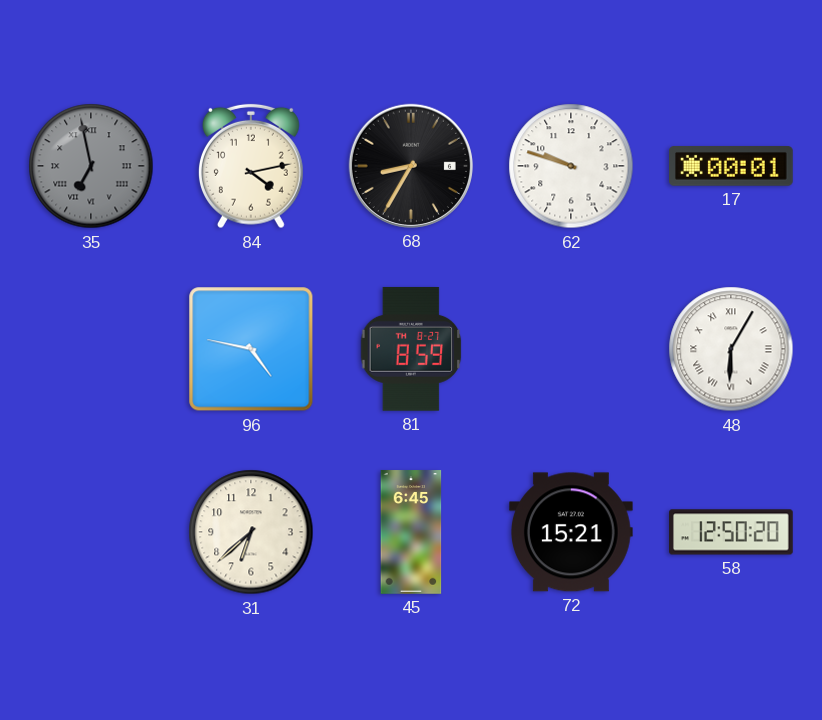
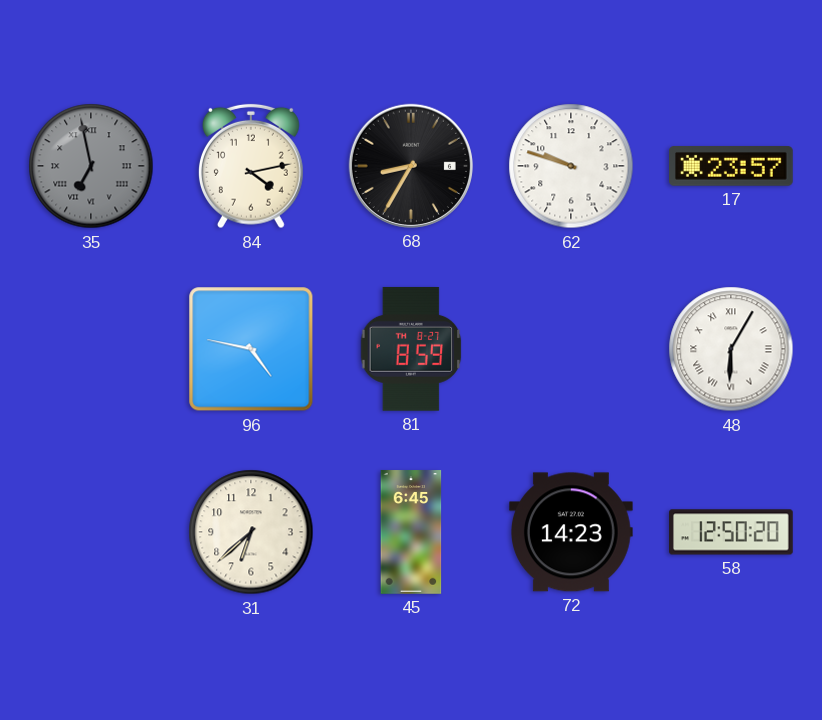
17: 00:01 -> 23:57
72: 15:21 -> 14:23
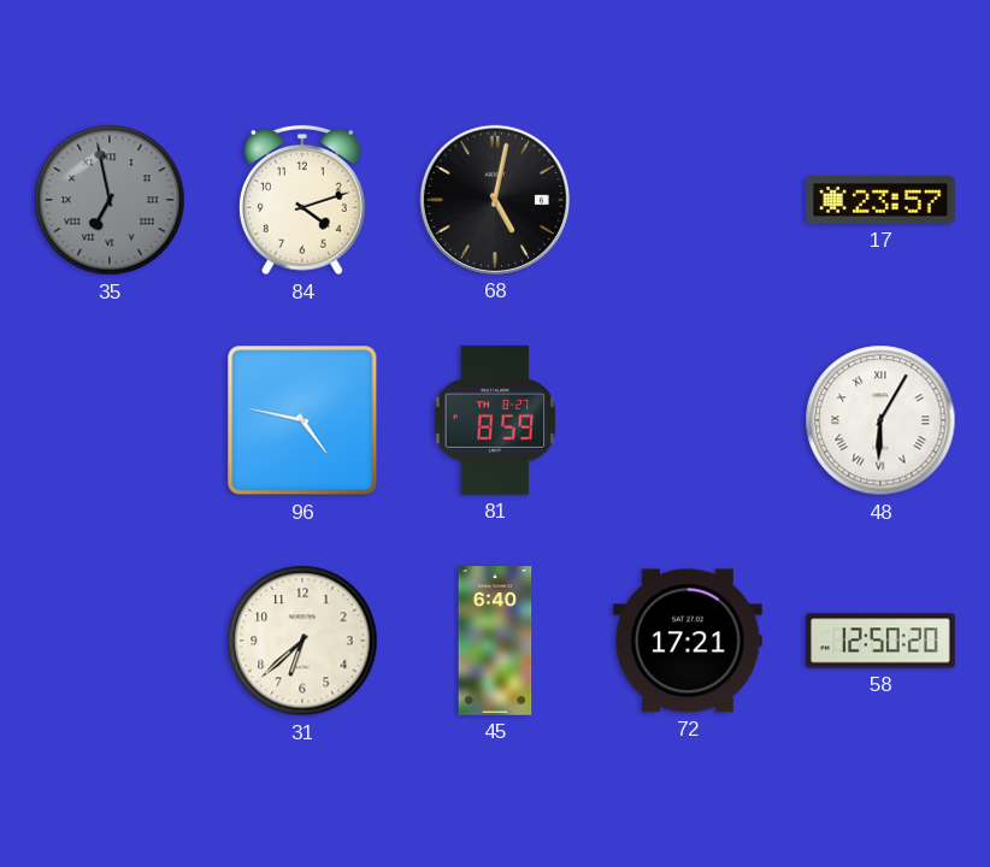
84: 4:13 -> 4:12
68: 8:35 -> 5:02
62: 9:48 -> none
45: 6:45 -> 6:40
72: 14:23 -> 17:21
